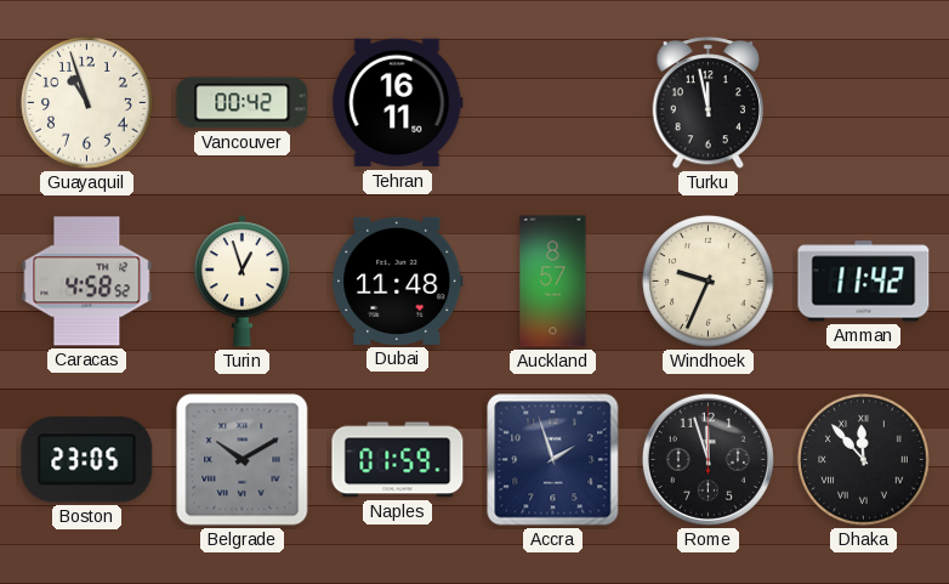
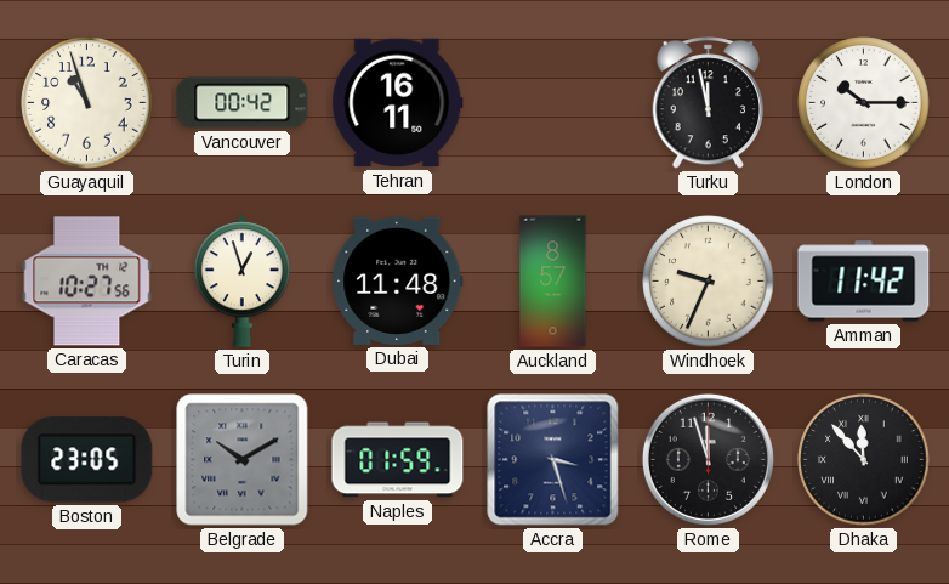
London: none -> 10:15
Caracas: 4:58 -> 10:27
Accra: 1:57 -> 3:27
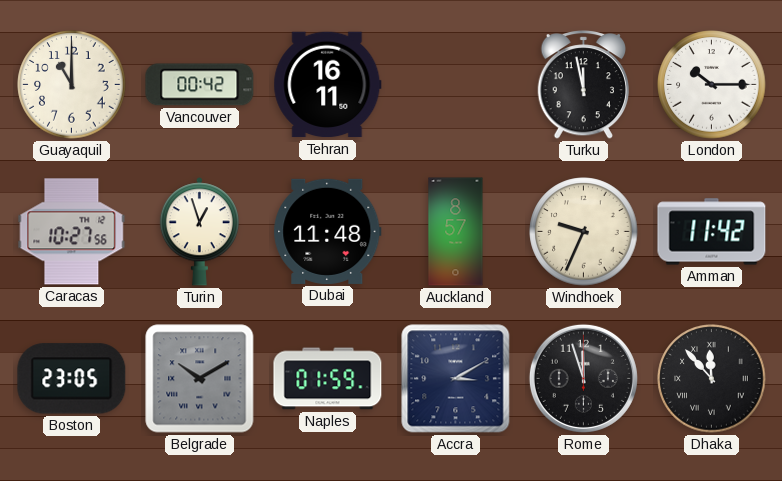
Guayaquil: 10:57 -> 11:00
Accra: 3:27 -> 3:10
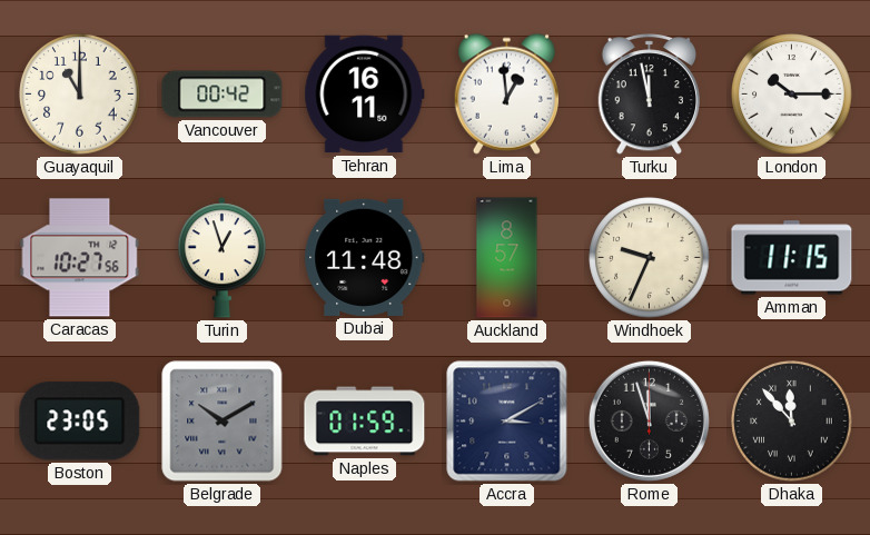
Lima: none -> 12:59
Amman: 11:42 -> 11:15
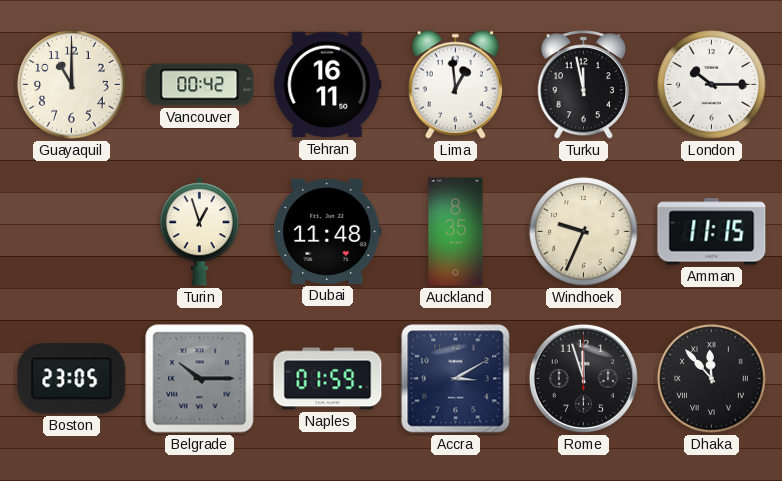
Caracas: 10:27 -> none
Auckland: 8:57 -> 8:35
Belgrade: 10:10 -> 10:15
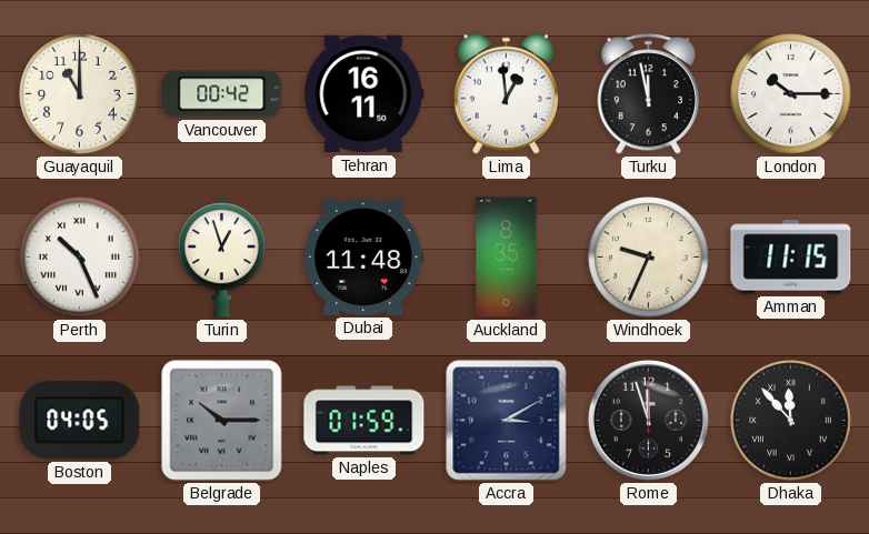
Perth: none -> 10:26
Boston: 23:05 -> 04:05
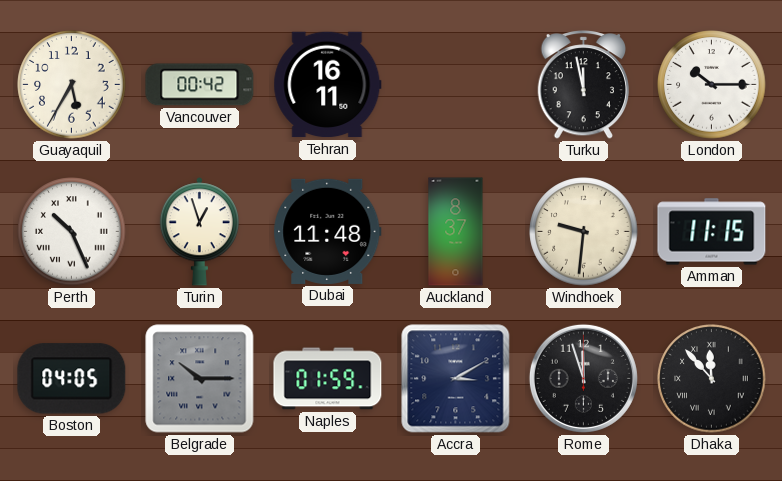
Guayaquil: 11:00 -> 5:35
Lima: 12:59 -> none
Auckland: 8:35 -> 8:37
Windhoek: 9:34 -> 9:31
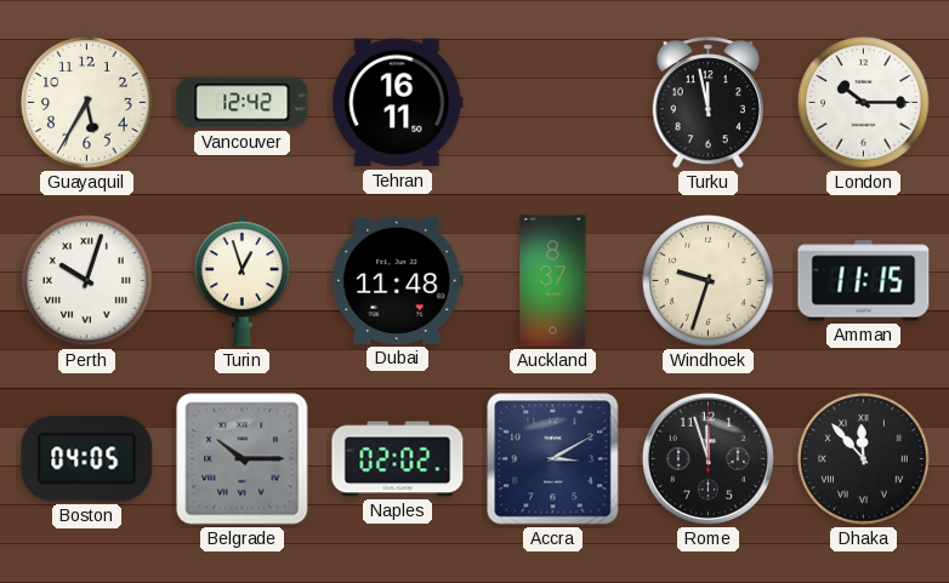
Vancouver: 00:42 -> 12:42
Perth: 10:26 -> 10:03
Windhoek: 9:31 -> 9:33
Naples: 01:59 -> 02:02
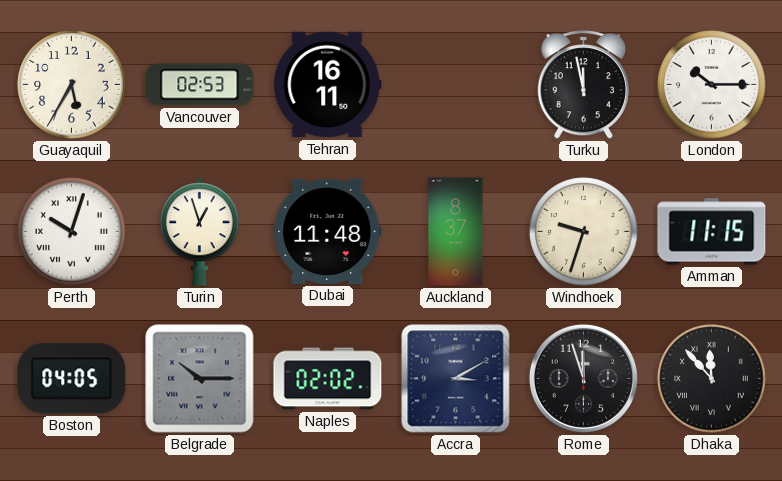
Vancouver: 12:42 -> 02:53
